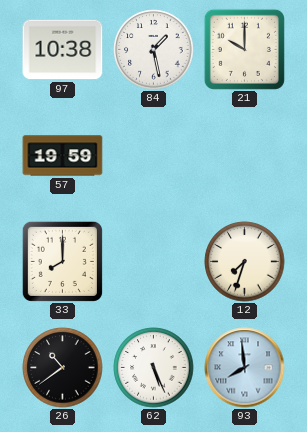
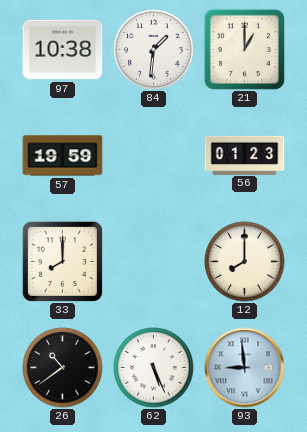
84: 1:28 -> 1:31
21: 10:00 -> 1:00
56: none -> 01:23
12: 7:33 -> 8:00
93: 7:59 -> 8:59
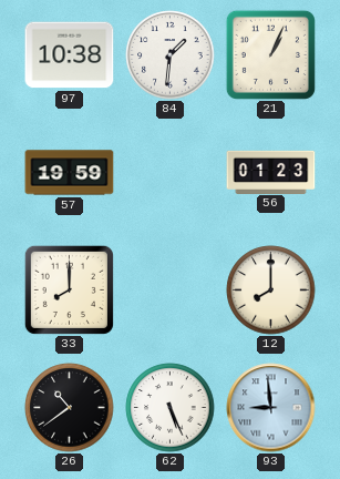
21: 1:00 -> 1:04
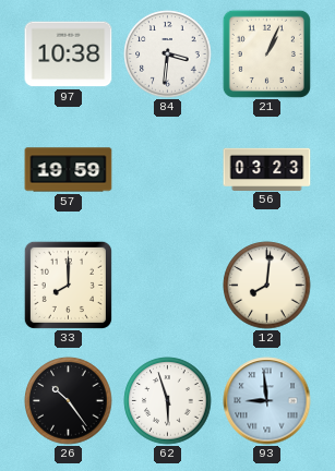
84: 1:31 -> 3:31
56: 01:23 -> 03:23
12: 8:00 -> 8:01
26: 10:39 -> 10:24
62: 5:26 -> 5:57
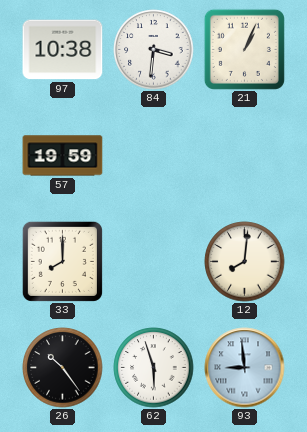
56: 03:23 -> none
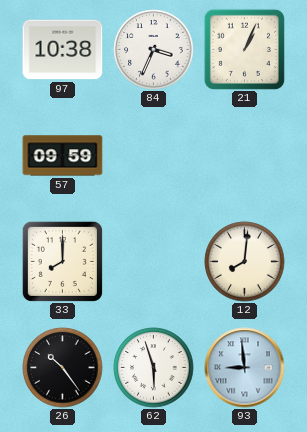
84: 3:31 -> 3:34
57: 19:59 -> 09:59
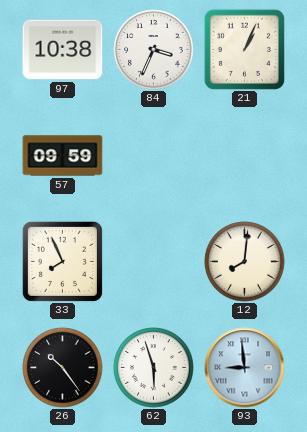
33: 8:00 -> 7:56
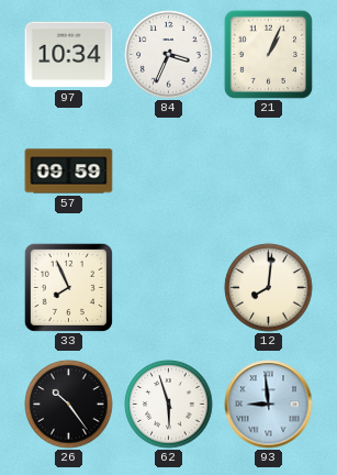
97: 10:38 -> 10:34
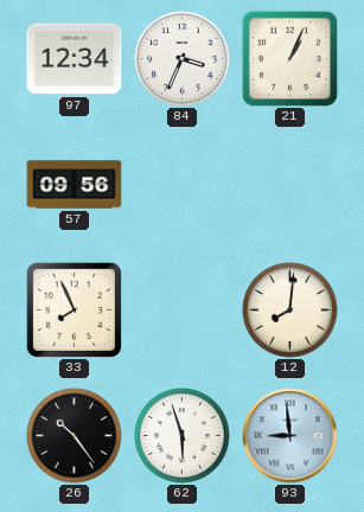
97: 10:34 -> 12:34
57: 09:59 -> 09:56
